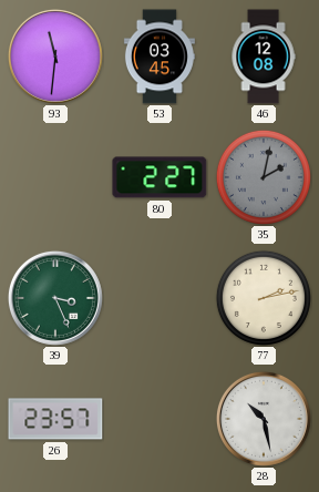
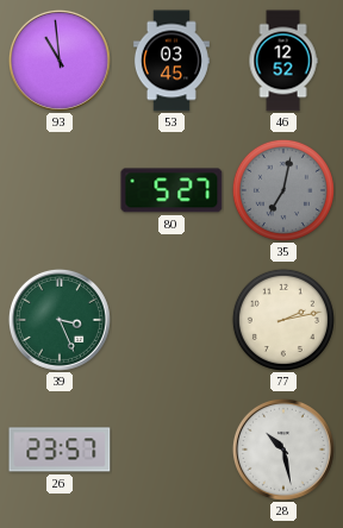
93: 11:31 -> 10:59
46: 12:08 -> 12:52
80: 2:27 -> 5:27
35: 2:02 -> 7:02
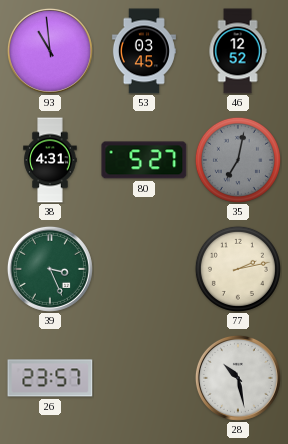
38: none -> 4:31
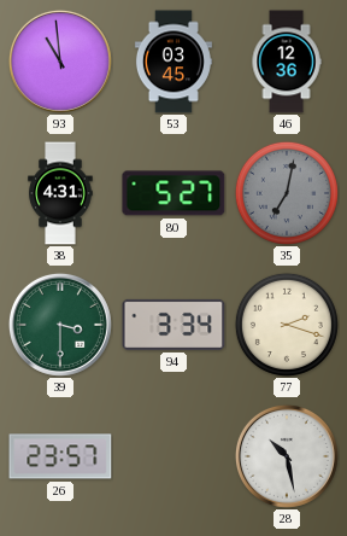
46: 12:52 -> 12:36
39: 3:26 -> 3:30
94: none -> 3:34
77: 2:13 -> 2:18
